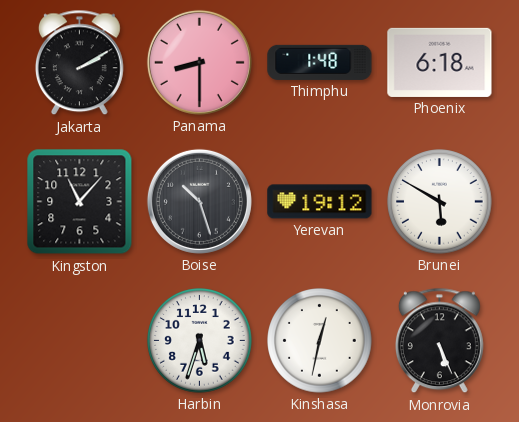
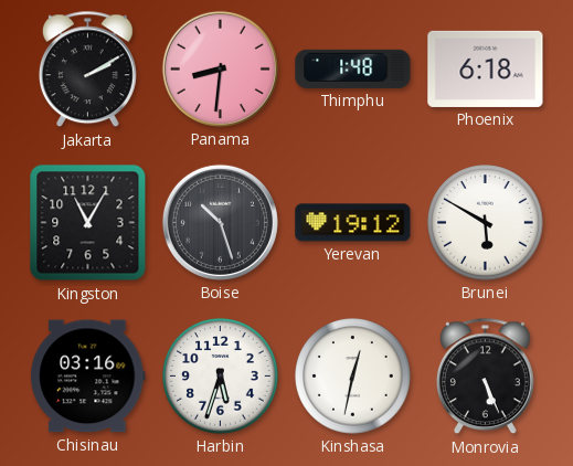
Panama: 8:30 -> 8:31
Kingston: 11:07 -> 11:05
Chisinau: none -> 03:16
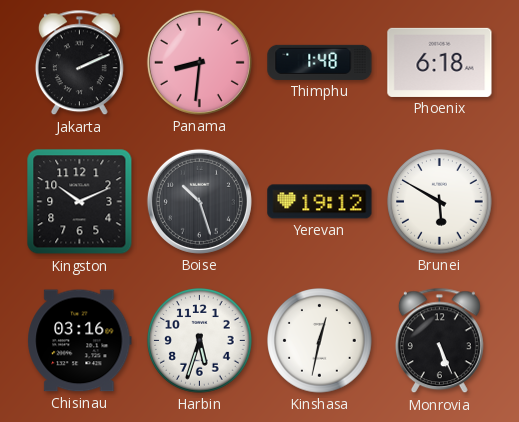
Jakarta: 2:10 -> 2:11
Kingston: 11:05 -> 10:11
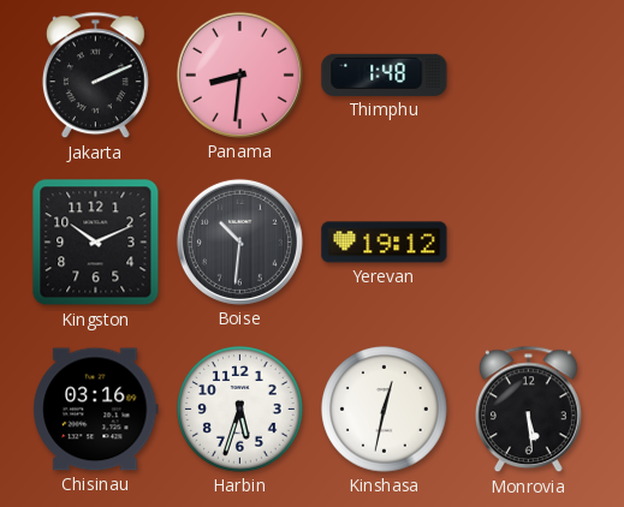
Phoenix: 6:18 -> none
Boise: 10:27 -> 10:31
Brunei: 5:50 -> none
Monrovia: 5:26 -> 5:29
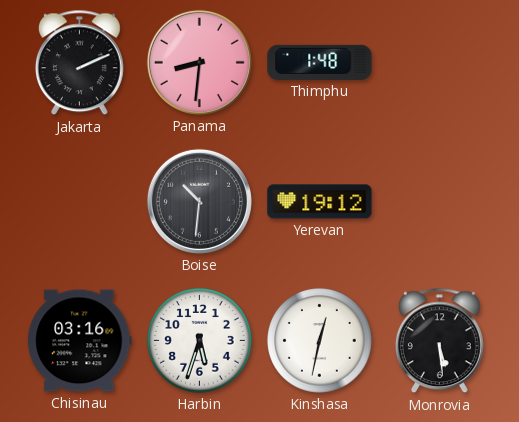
Kingston: 10:11 -> none
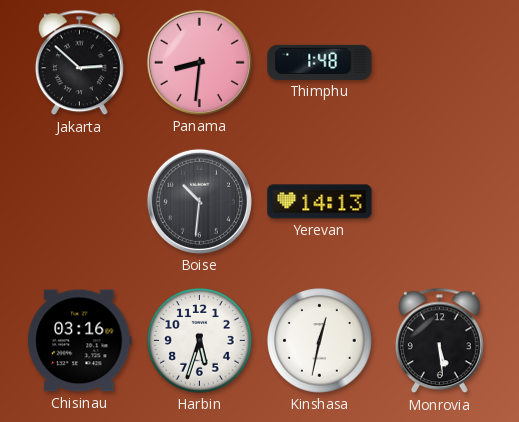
Jakarta: 2:11 -> 2:52
Yerevan: 19:12 -> 14:13
